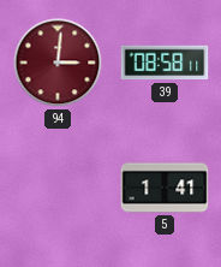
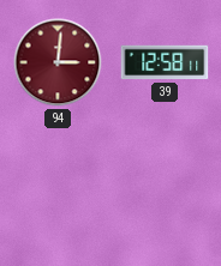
39: 08:58 -> 12:58
5: 1:41 -> none
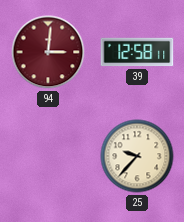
25: none -> 9:37
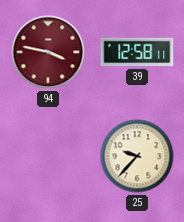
94: 3:01 -> 3:47
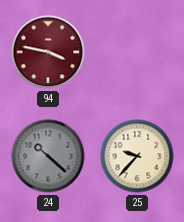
39: 12:58 -> none
24: none -> 10:22
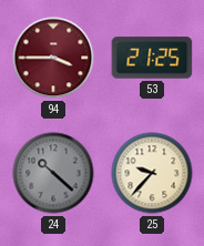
94: 3:47 -> 3:45
53: none -> 21:25
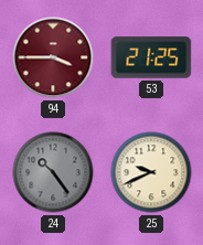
24: 10:22 -> 10:24
25: 9:37 -> 9:41
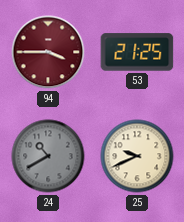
24: 10:24 -> 10:40
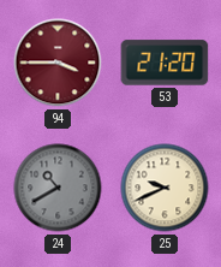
53: 21:25 -> 21:20
